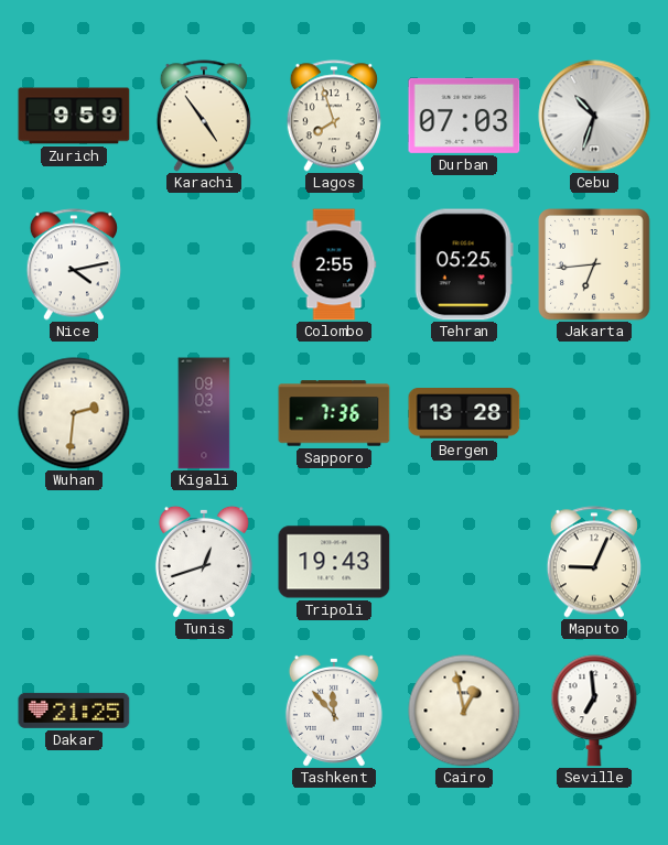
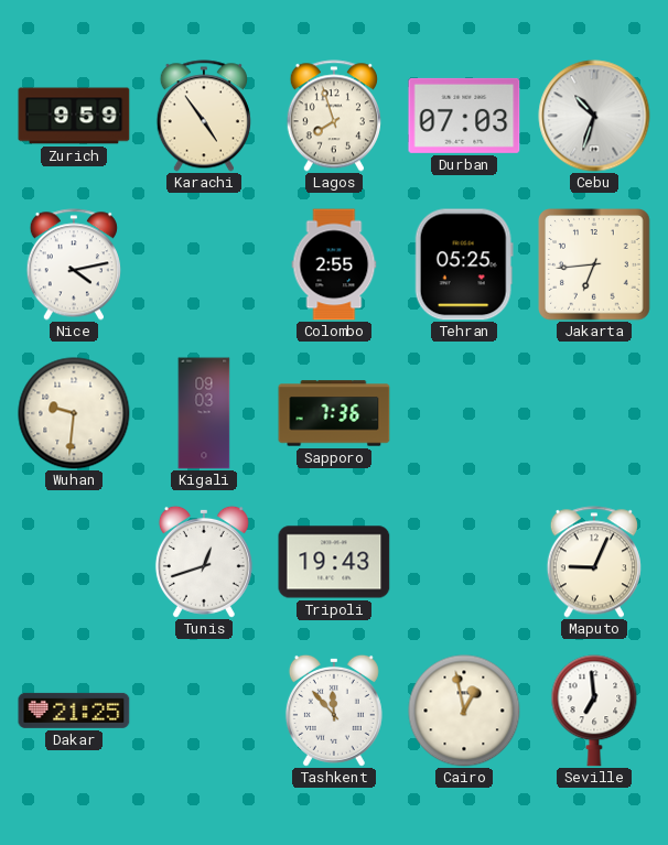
Wuhan: 2:31 -> 9:31
Bergen: 13:28 -> none
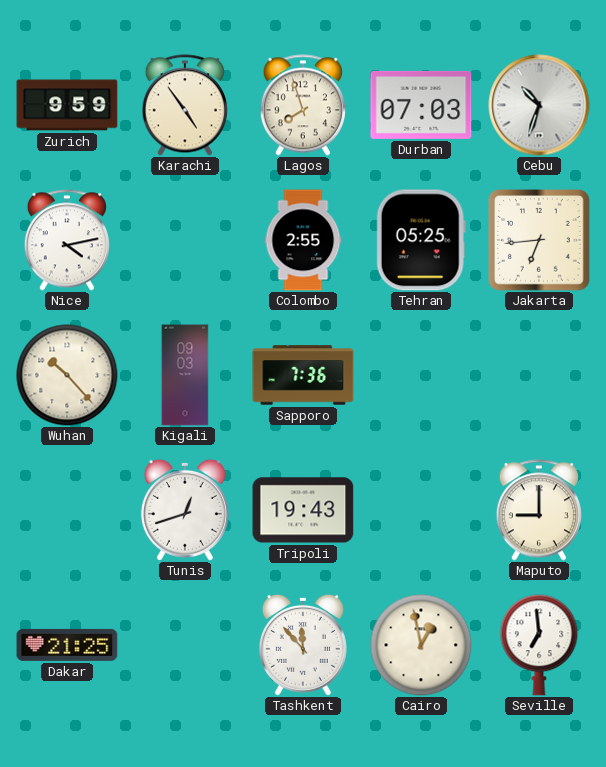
Wuhan: 9:31 -> 10:23
Maputo: 9:04 -> 9:00
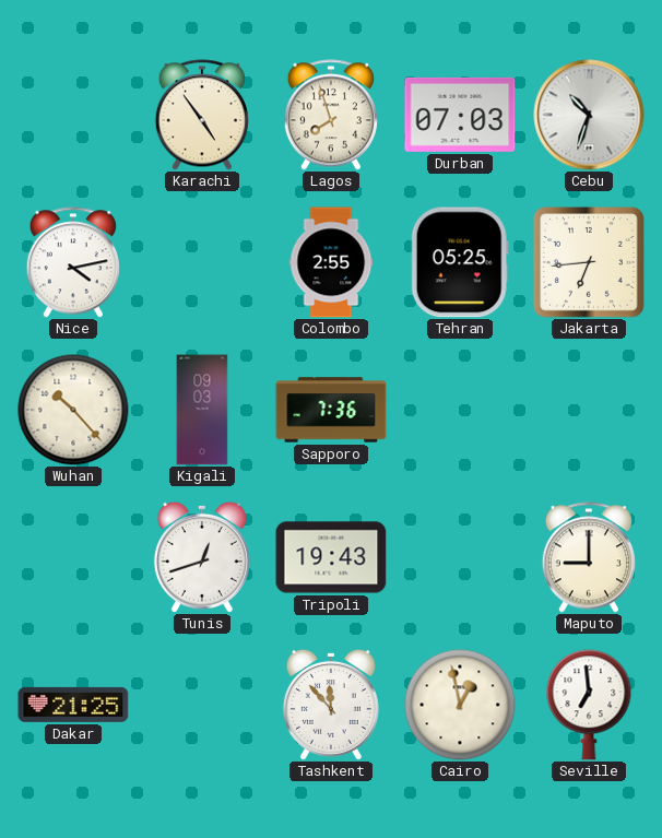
Zurich: 9:59 -> none
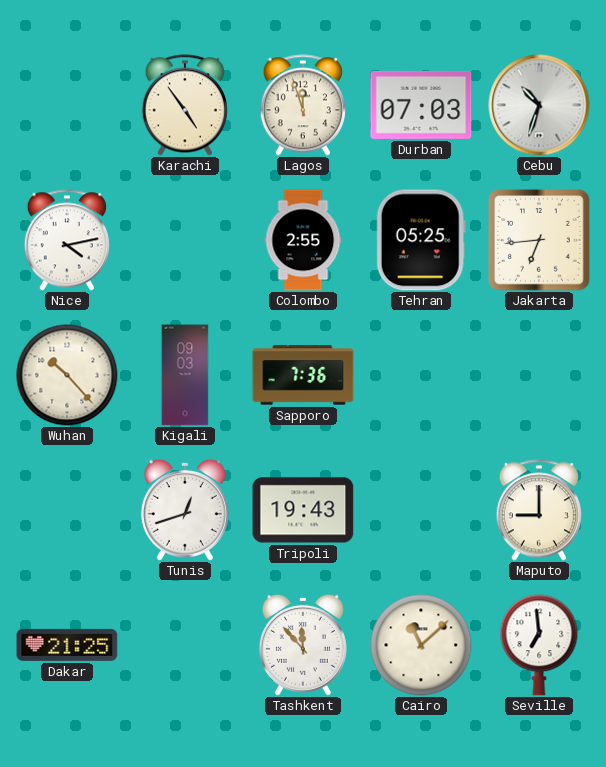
Lagos: 7:57 -> 11:57
Cairo: 12:58 -> 11:08
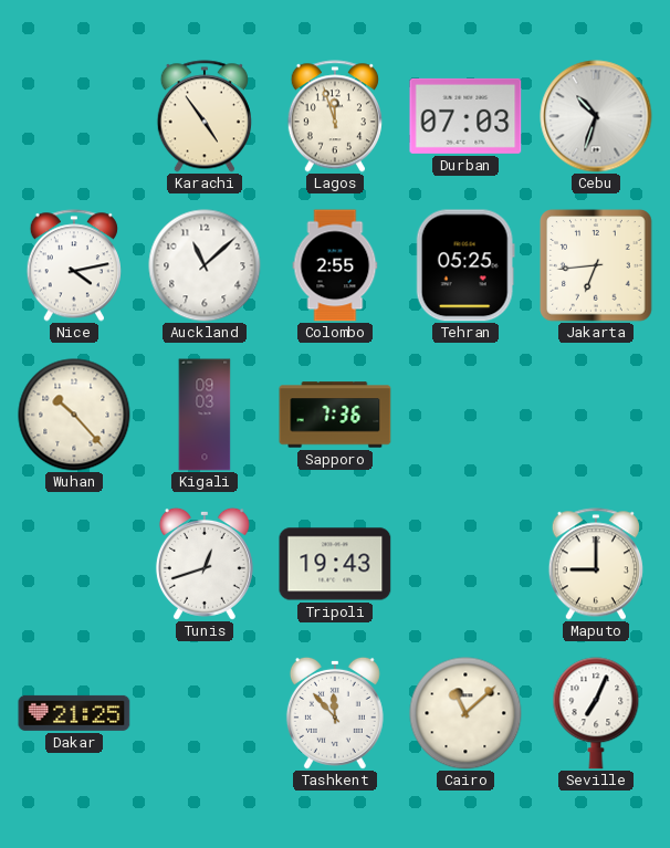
Auckland: none -> 11:08
Seville: 6:59 -> 7:04
